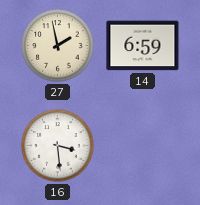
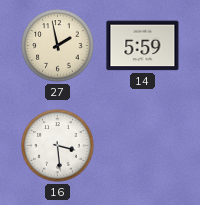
14: 6:59 -> 5:59
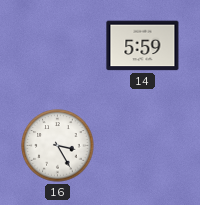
27: 1:58 -> none
16: 3:29 -> 3:25
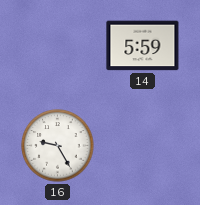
16: 3:25 -> 9:25
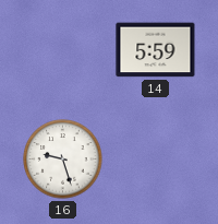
16: 9:25 -> 9:27
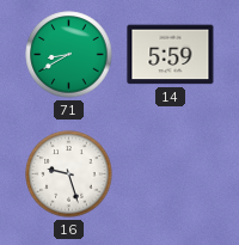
71: none -> 8:40
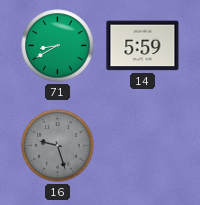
16 dial: white -> grey
